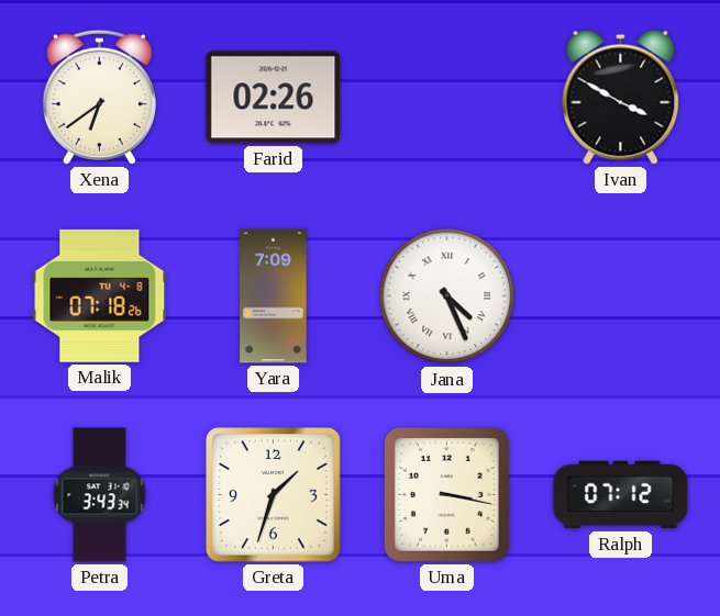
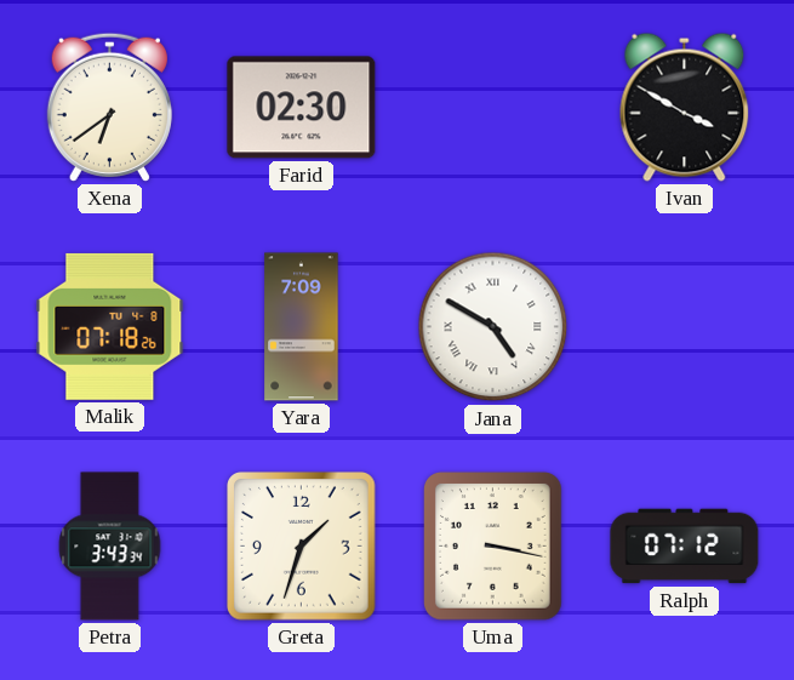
Farid: 02:26 -> 02:30
Jana: 4:26 -> 4:50
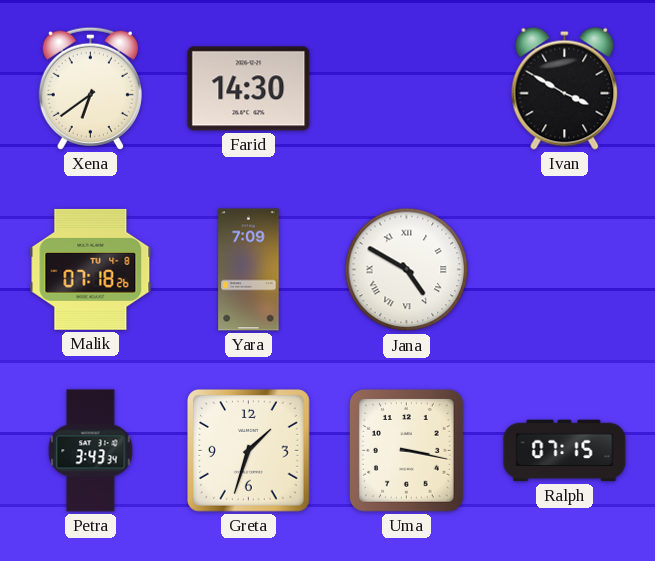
Farid: 02:30 -> 14:30
Ralph: 07:12 -> 07:15
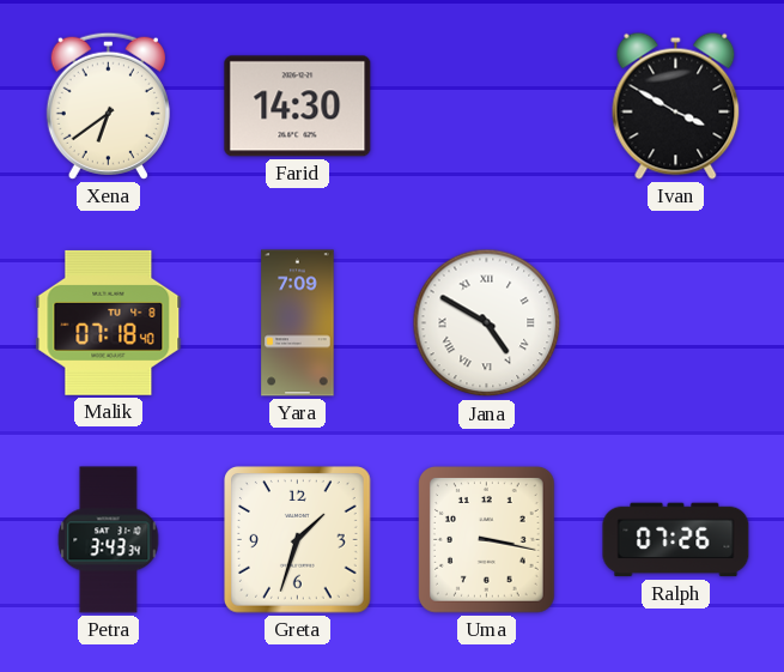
Malik: 07:18:26 -> 07:18:40
Ralph: 07:15 -> 07:26
